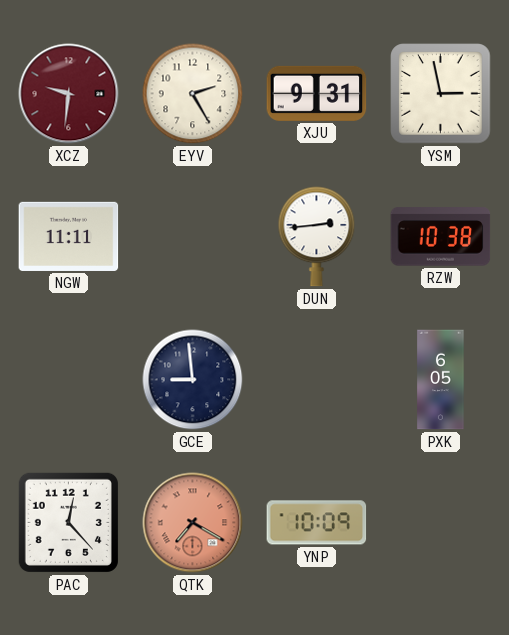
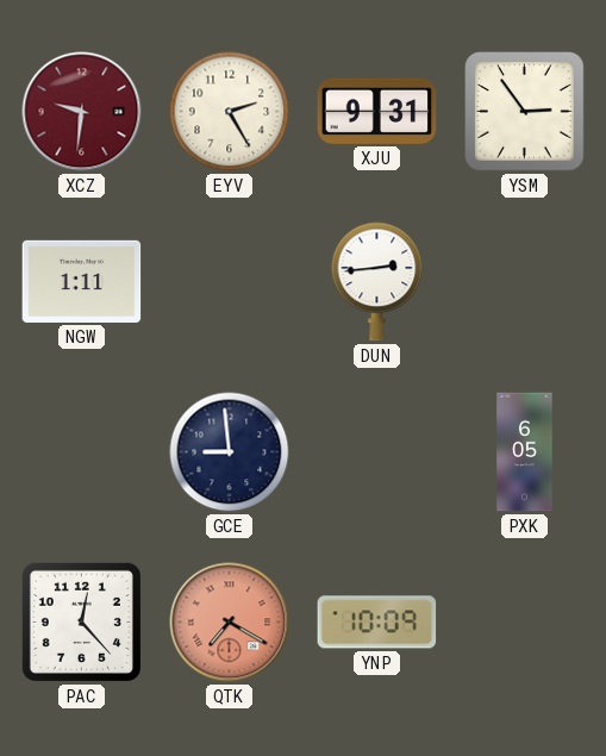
YSM: 2:58 -> 2:54
NGW: 11:11 -> 1:11
RZW: 10:38 -> none
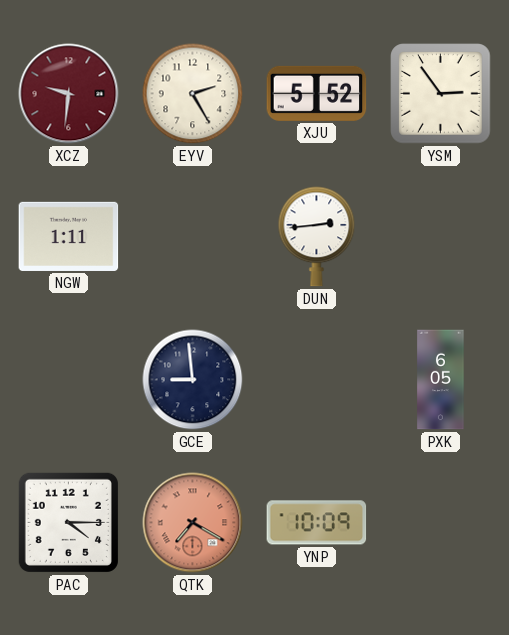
XJU: 9:31 -> 5:52
PAC: 12:23 -> 4:15
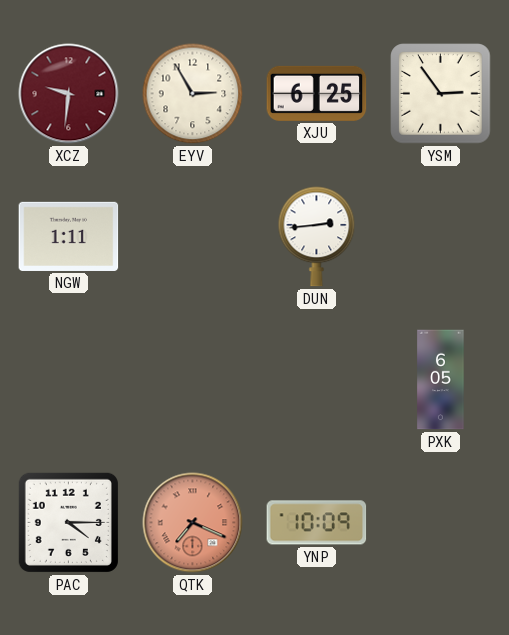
EYV: 2:25 -> 2:55
XJU: 5:52 -> 6:25
GCE: 8:59 -> none
QTK: 7:20 -> 7:19
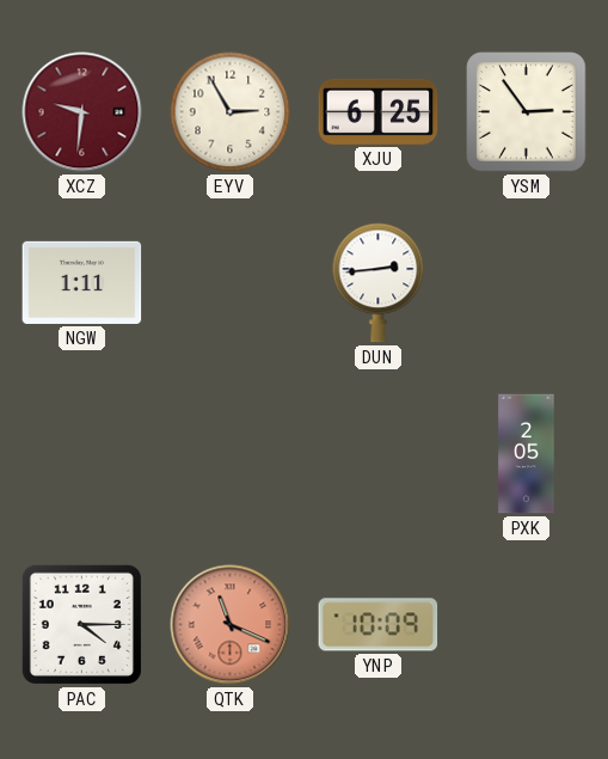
PXK: 6:05 -> 2:05
QTK: 7:19 -> 11:19
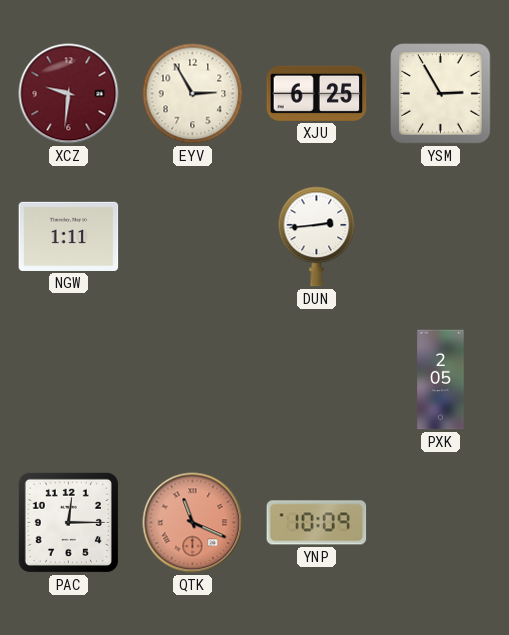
YSM: 2:54 -> 2:55
PAC: 4:15 -> 12:15
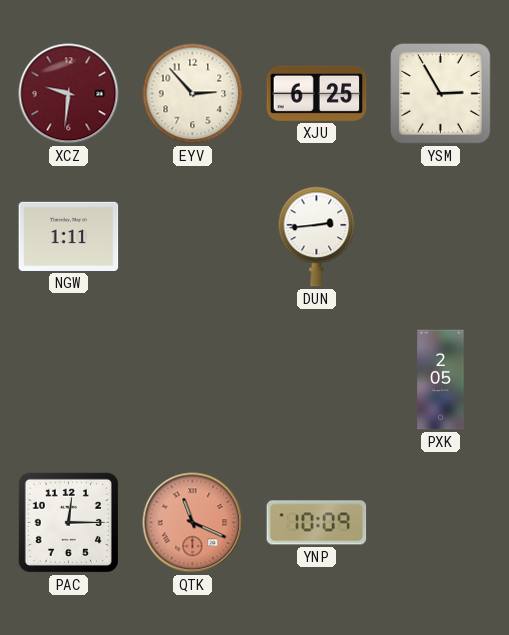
EYV: 2:55 -> 2:53
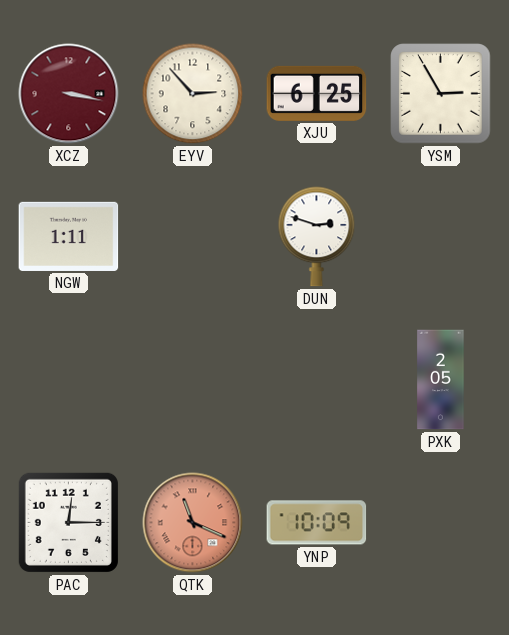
XCZ: 9:31 -> 3:17
DUN: 2:44 -> 2:48
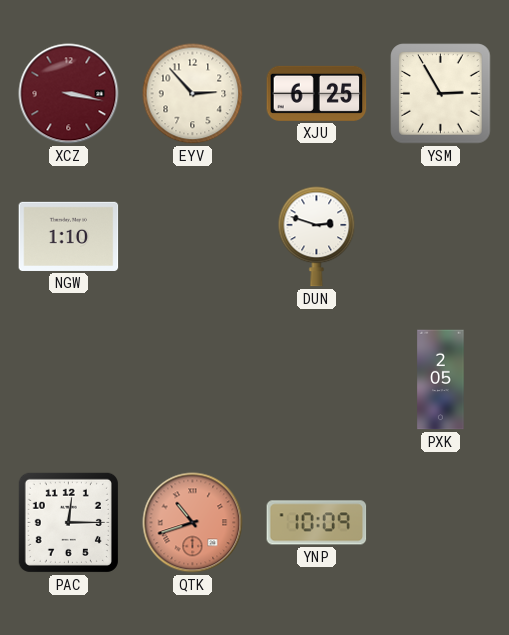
NGW: 1:11 -> 1:10
QTK: 11:19 -> 10:42
